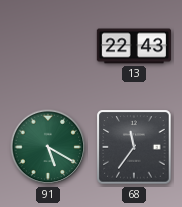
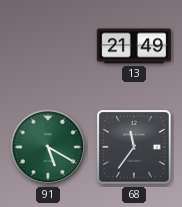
13: 22:43 -> 21:49
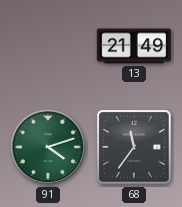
91: 5:20 -> 4:12
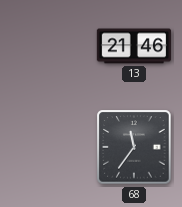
13: 21:49 -> 21:46
91: 4:12 -> none
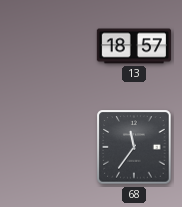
13: 21:46 -> 18:57
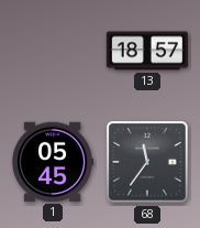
1: none -> 05:45
